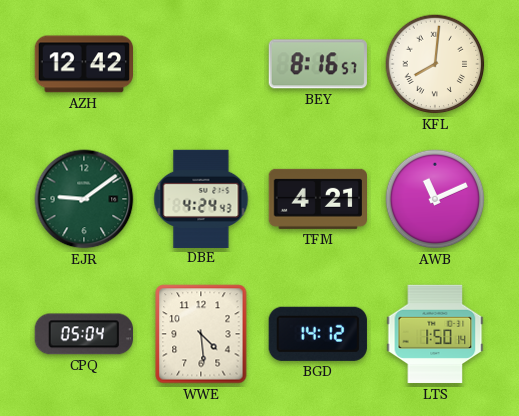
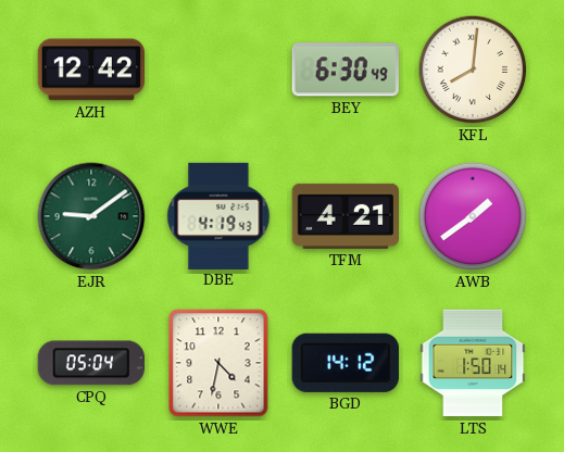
BEY: 8:16 -> 6:30
DBE: 4:24 -> 4:19
AWB: 11:11 -> 1:39
WWE: 4:29 -> 4:32
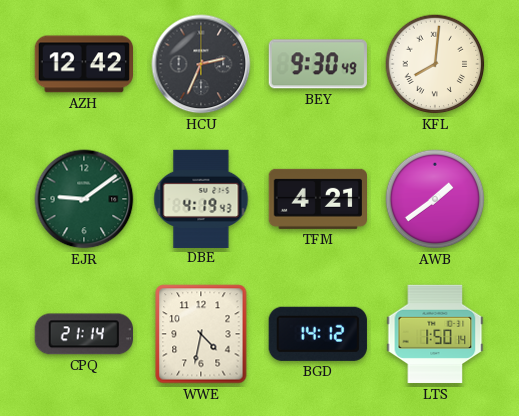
HCU: none -> 2:34
BEY: 6:30 -> 9:30
CPQ: 05:04 -> 21:14
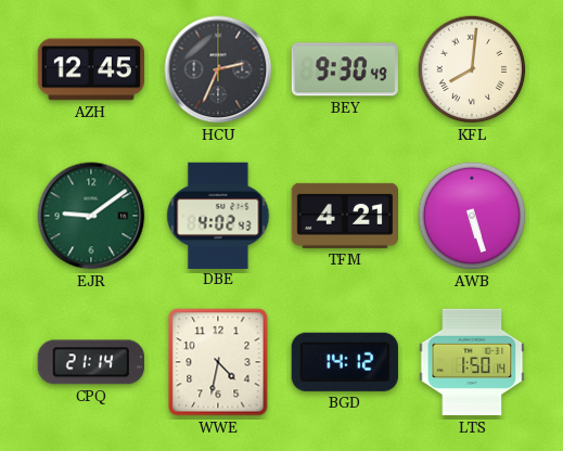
AZH: 12:42 -> 12:45
DBE: 4:19 -> 4:02
AWB: 1:39 -> 5:27
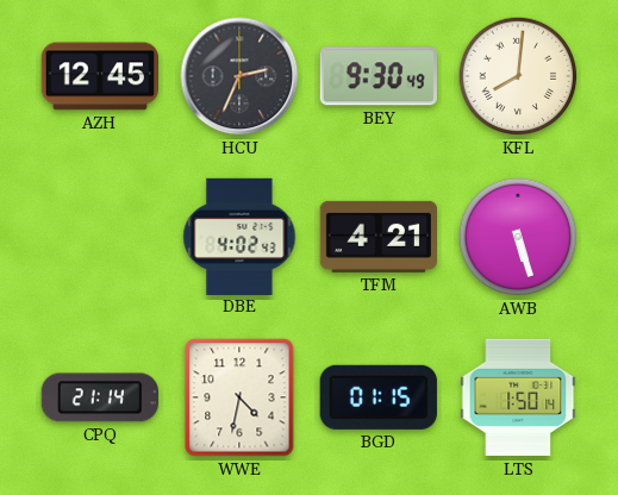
EJR: 9:09 -> none
BGD: 14:12 -> 01:15
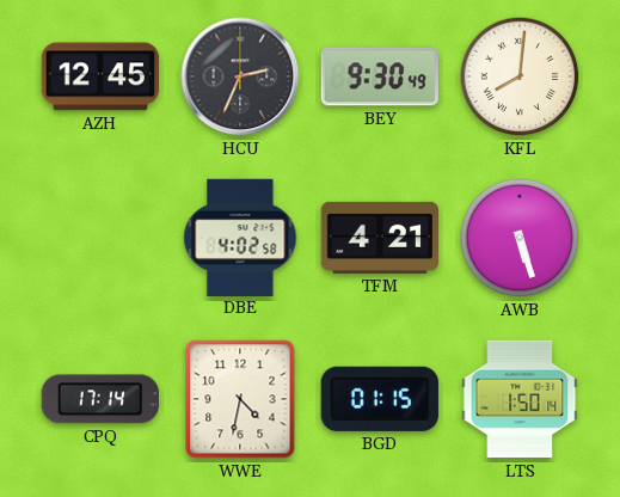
DBE: 4:02:43 -> 4:02:58
CPQ: 21:14 -> 17:14
